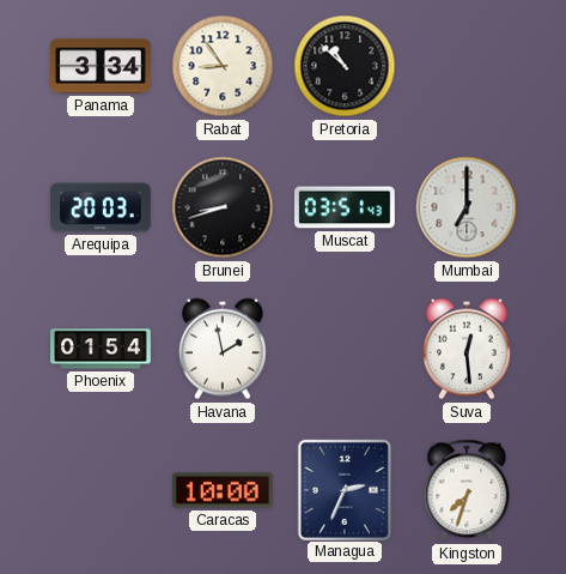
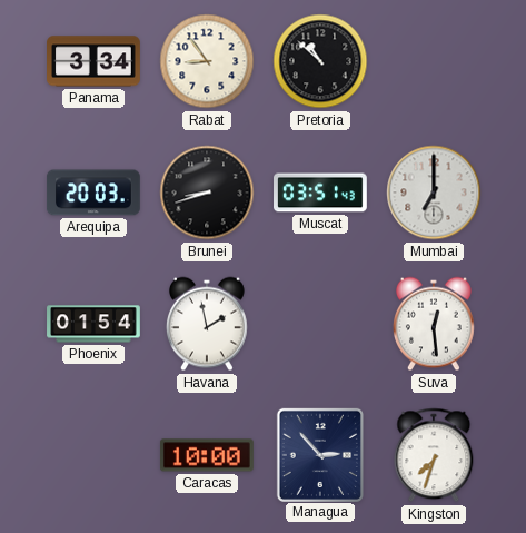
Managua: 2:34 -> 2:53
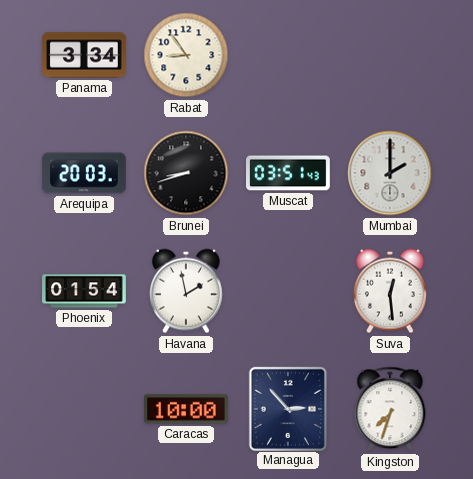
Pretoria: 10:52 -> none
Mumbai: 7:00 -> 2:00
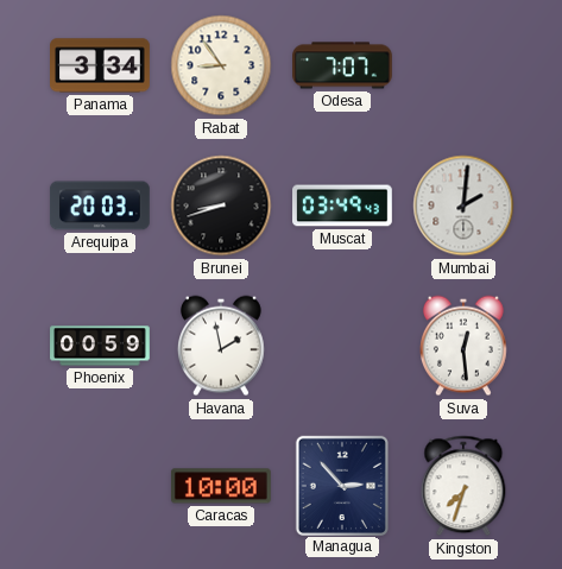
Odesa: none -> 7:07
Muscat: 03:51 -> 03:49
Mumbai: 2:00 -> 2:01
Phoenix: 01:54 -> 00:59
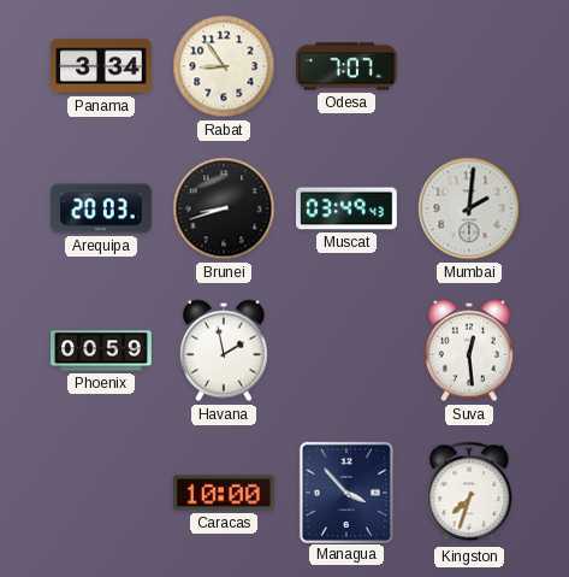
Managua: 2:53 -> 3:53
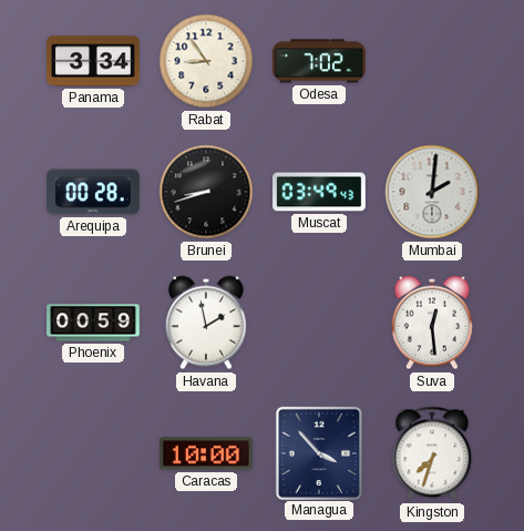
Odesa: 7:07 -> 7:02
Arequipa: 20:03 -> 00:28
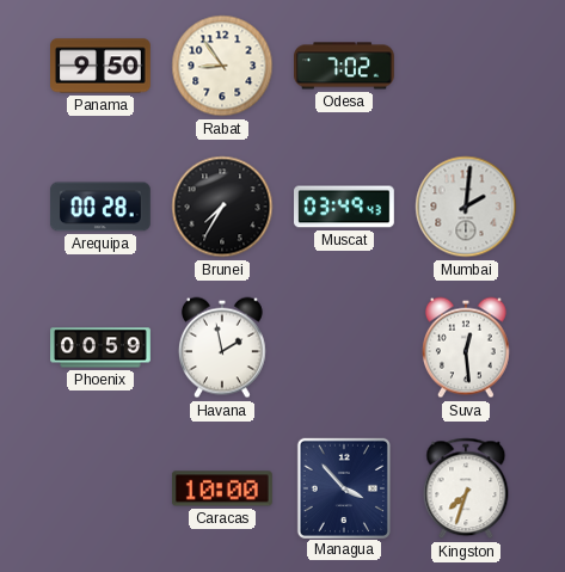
Panama: 3:34 -> 9:50
Brunei: 8:42 -> 7:35
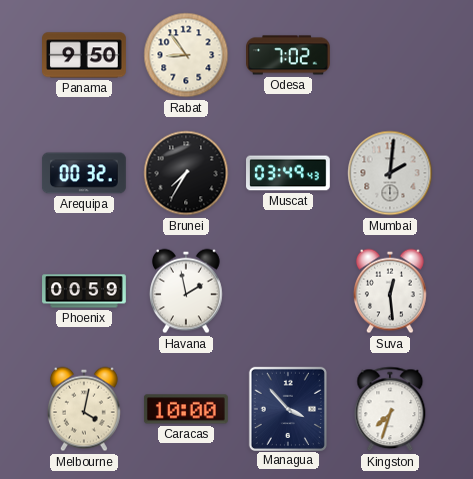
Arequipa: 00:28 -> 00:32
Melbourne: none -> 4:02
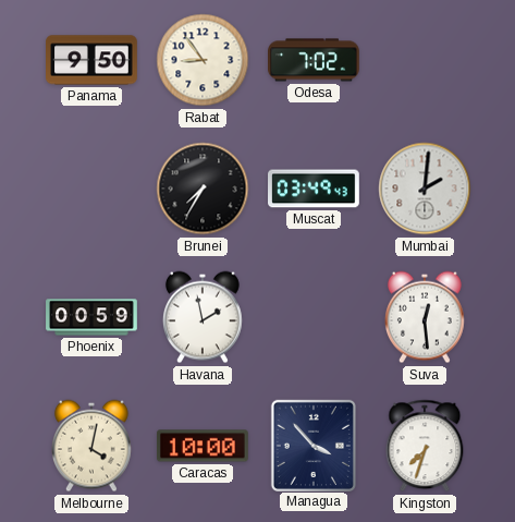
Arequipa: 00:32 -> none
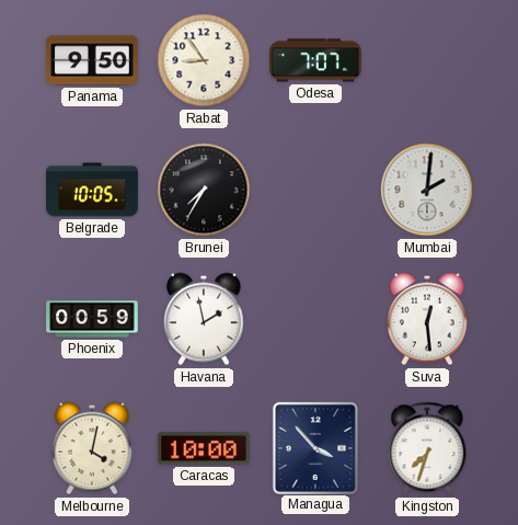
Odesa: 7:02 -> 7:07
Belgrade: none -> 10:05
Muscat: 03:49 -> none
